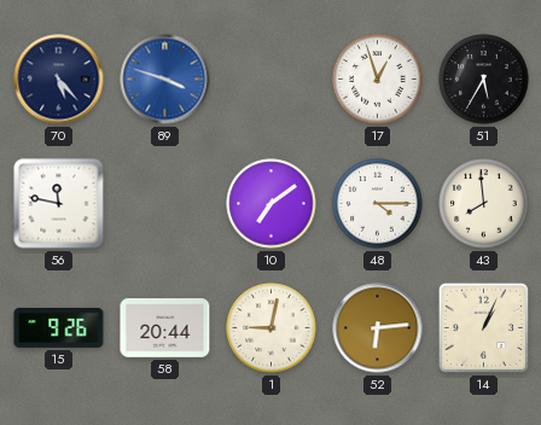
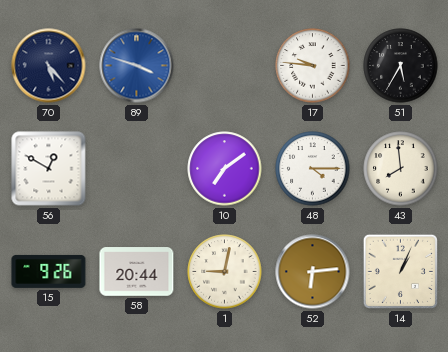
17: 12:57 -> 9:46
56: 11:47 -> 12:50
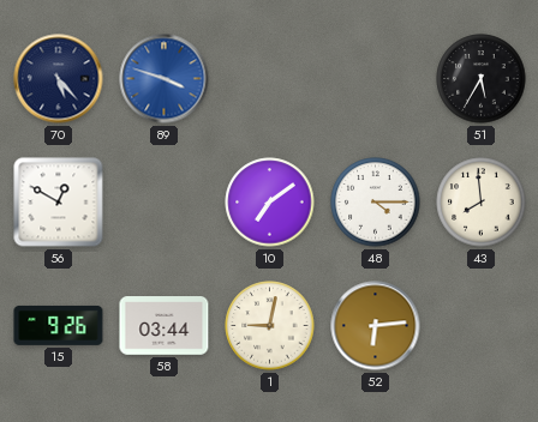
17: 9:46 -> none
58: 20:44 -> 03:44
14: 1:04 -> none
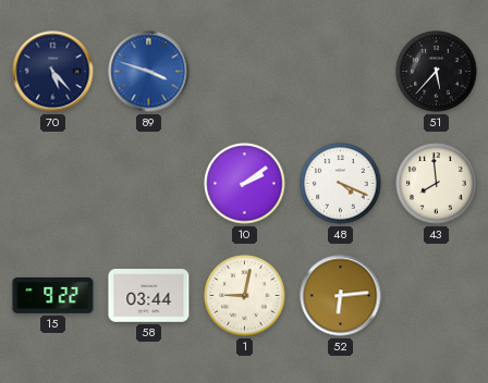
51: 5:35 -> 5:37
56: 12:50 -> none
10: 7:09 -> 2:09
48: 4:15 -> 4:19
15: 9:26 -> 9:22
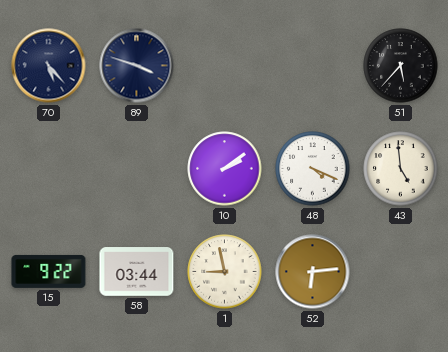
89 dial: blue -> navy
43: 7:59 -> 4:59
1: 9:02 -> 8:58
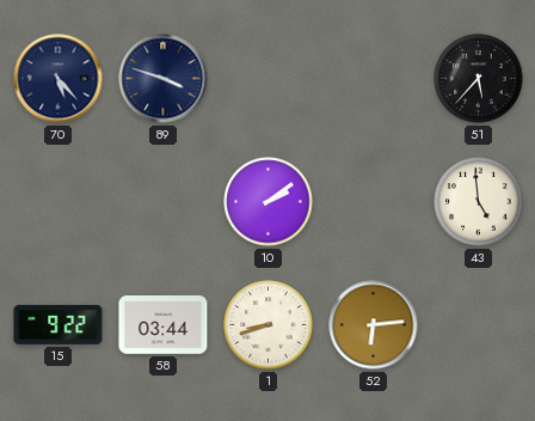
48: 4:19 -> none
1: 8:58 -> 8:42
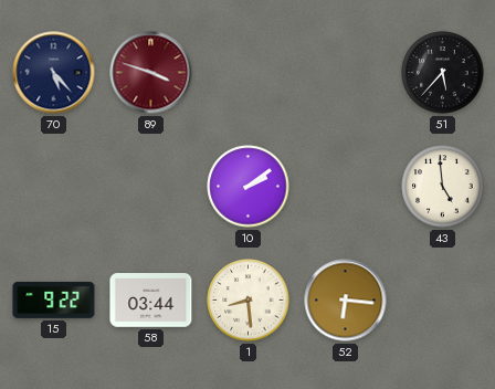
89 dial: navy -> burgundy
1: 8:42 -> 8:29
52: 6:14 -> 6:16
